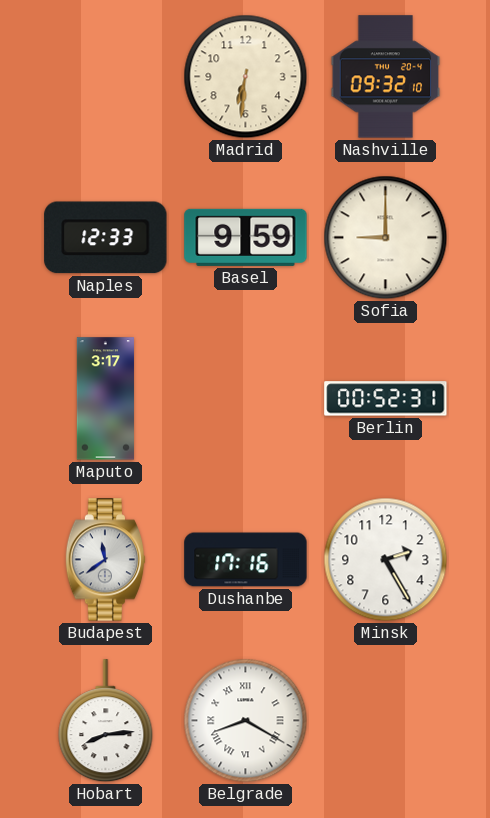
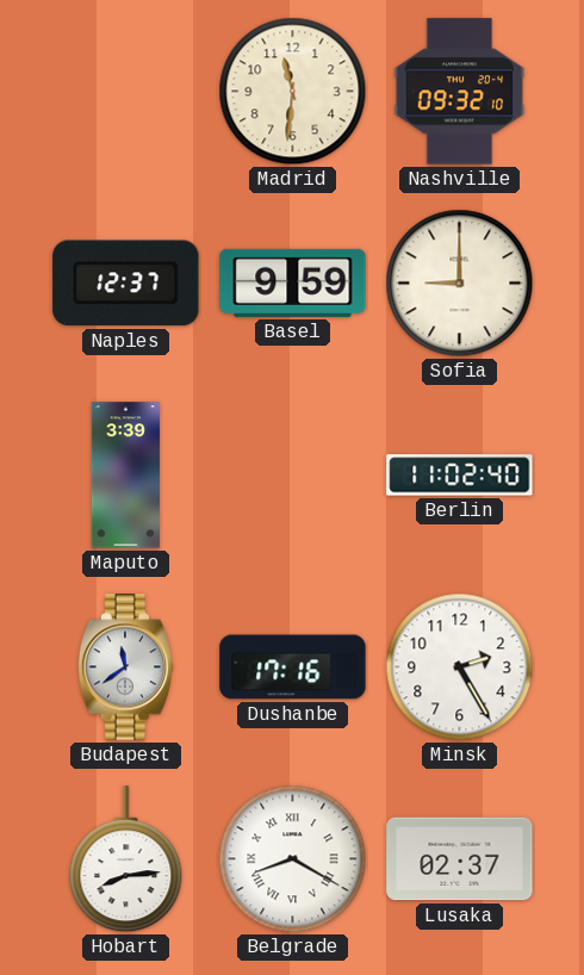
Madrid: 6:31 -> 11:31
Naples: 12:33 -> 12:37
Maputo: 3:17 -> 3:39
Berlin: 00:52 -> 11:02
Lusaka: none -> 02:37
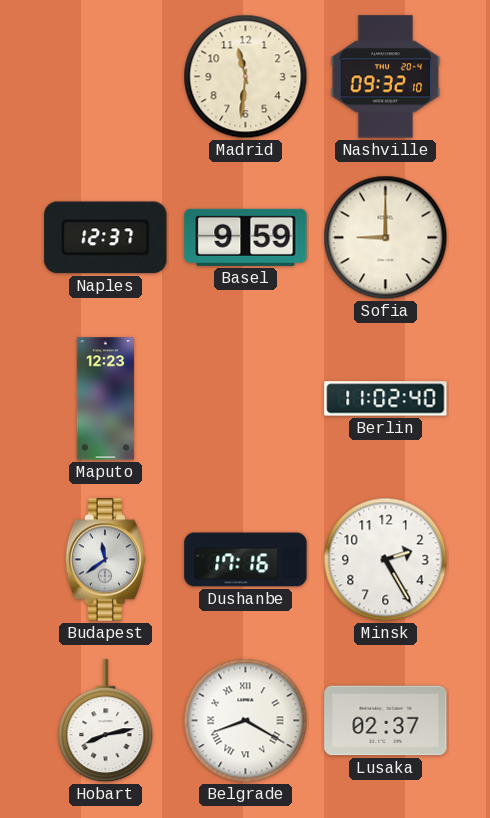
Maputo: 3:39 -> 12:23
Hobart: 8:14 -> 8:13
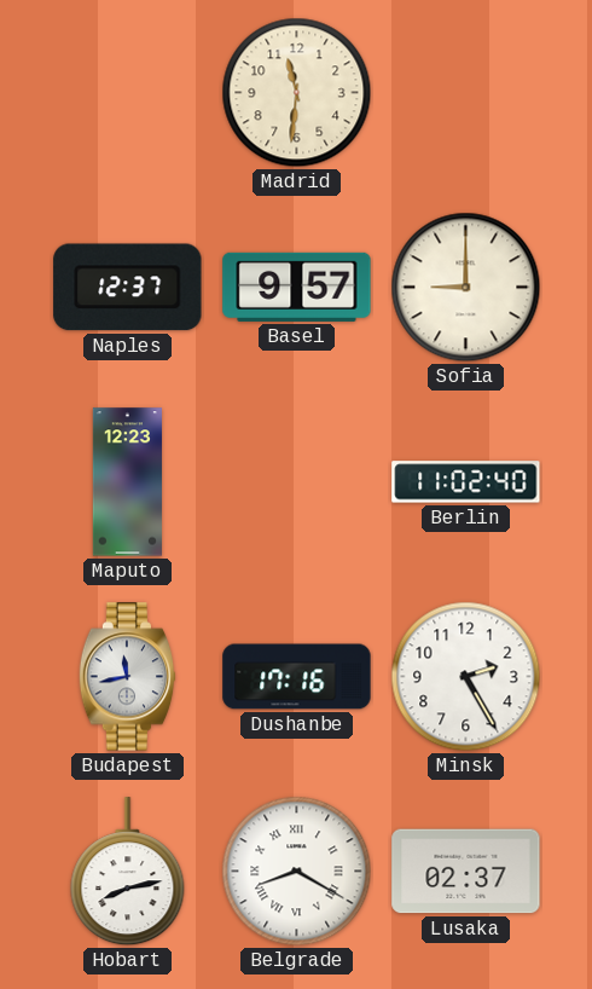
Nashville: 09:32 -> none
Basel: 9:59 -> 9:57
Budapest: 11:39 -> 11:43
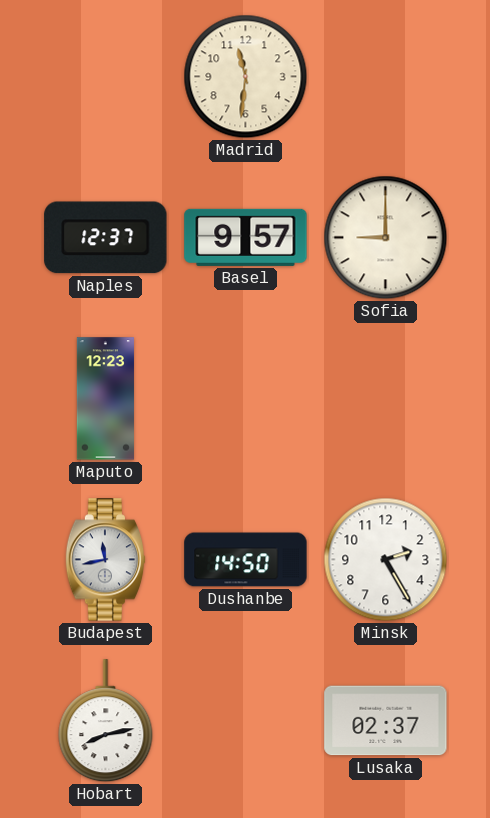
Berlin: 11:02 -> none
Dushanbe: 17:16 -> 14:50
Belgrade: 8:20 -> none
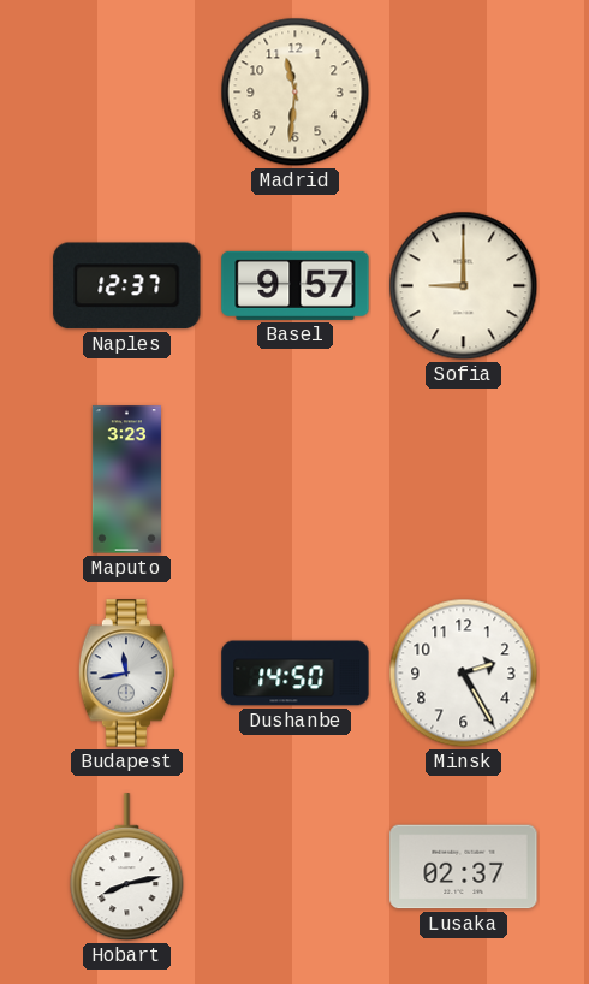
Maputo: 12:23 -> 3:23
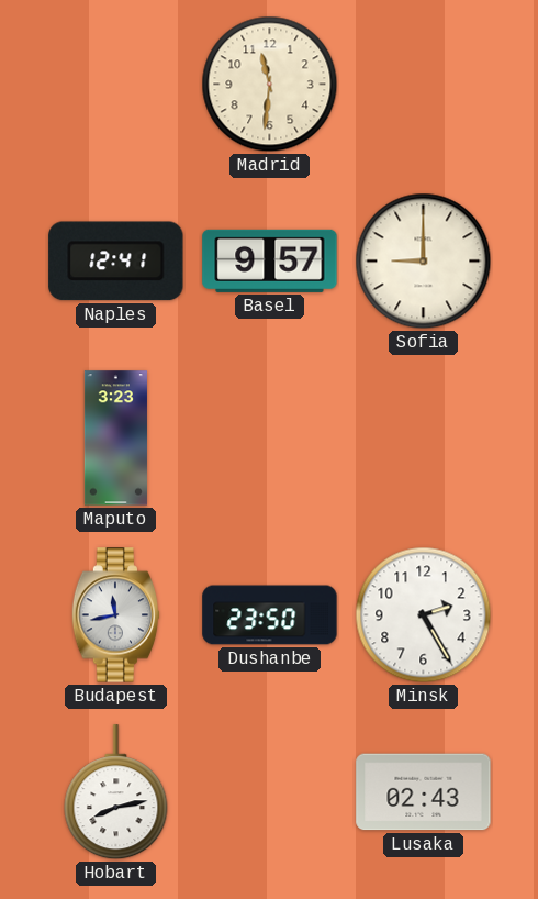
Naples: 12:37 -> 12:41
Dushanbe: 14:50 -> 23:50
Lusaka: 02:37 -> 02:43
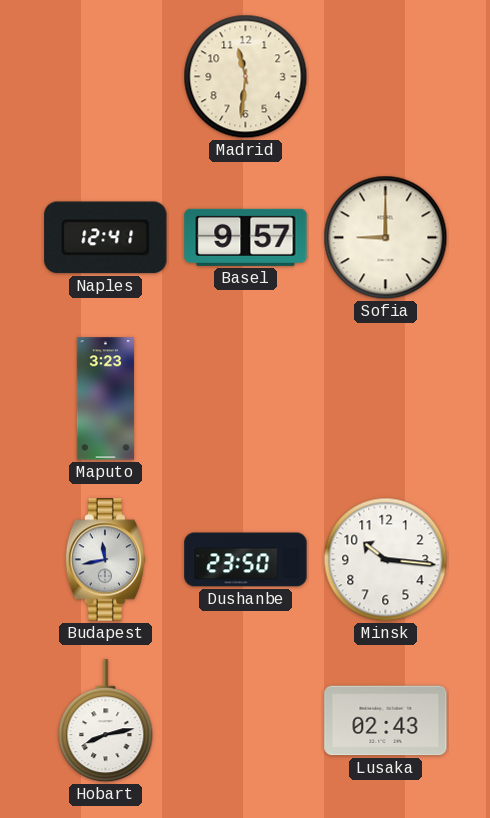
Minsk: 2:25 -> 10:16
